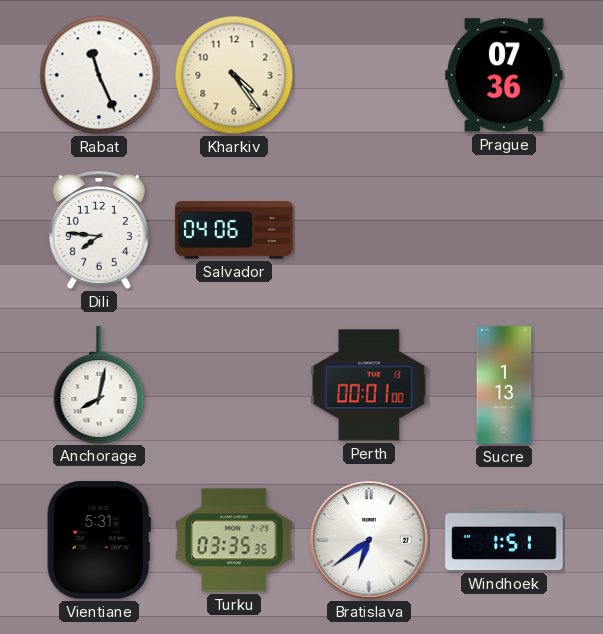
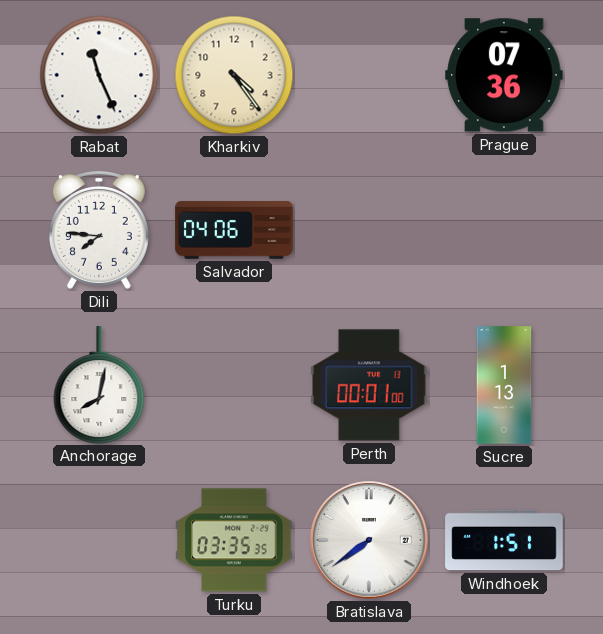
Vientiane: 5:31 -> none
Bratislava: 6:39 -> 7:39
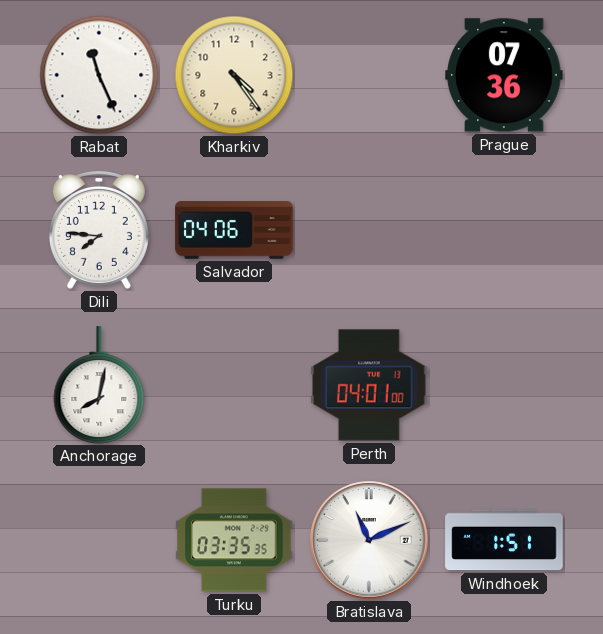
Perth: 00:01 -> 04:01
Sucre: 1:13 -> none
Bratislava: 7:39 -> 11:11
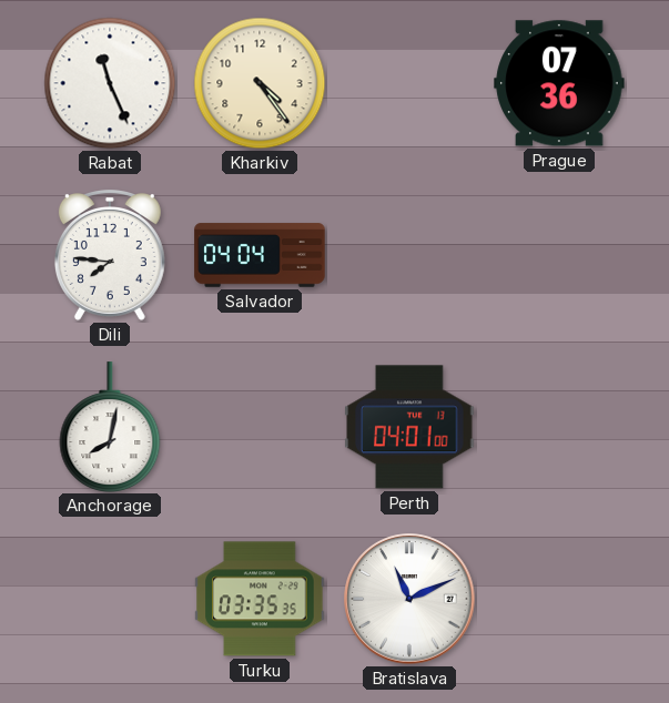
Salvador: 04:06 -> 04:04
Windhoek: 1:51 -> none
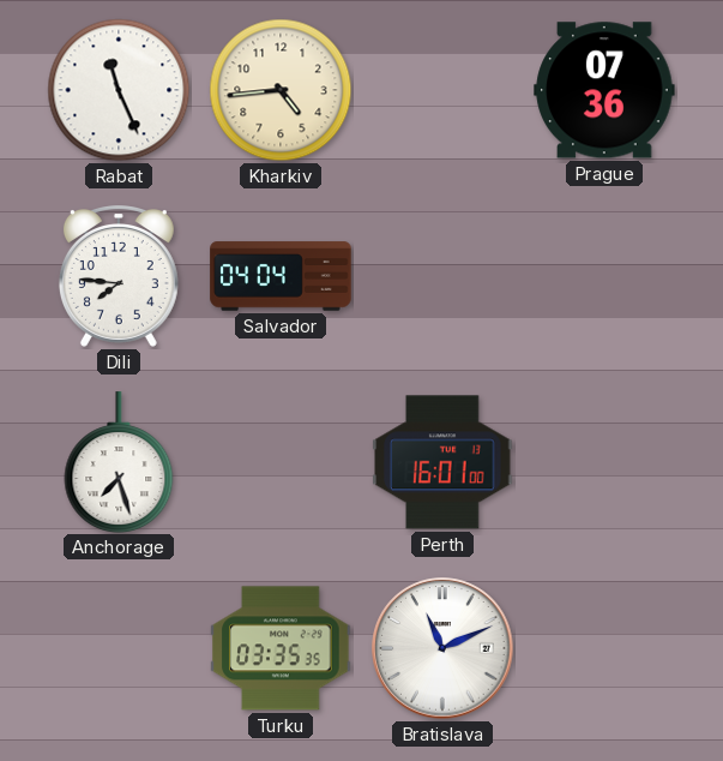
Kharkiv: 4:24 -> 4:44
Anchorage: 8:02 -> 7:27
Perth: 04:01 -> 16:01
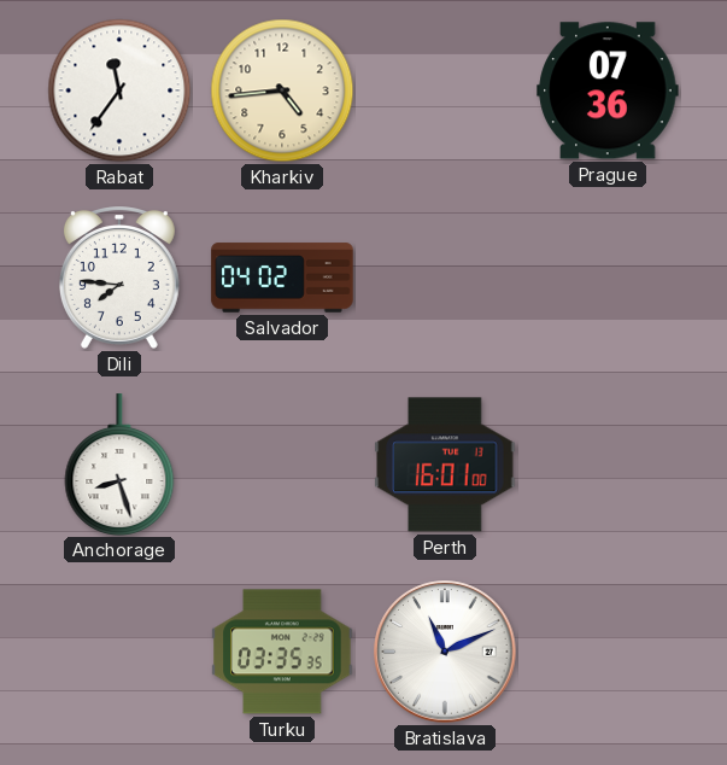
Rabat: 11:26 -> 11:36
Salvador: 04:04 -> 04:02
Anchorage: 7:27 -> 8:27
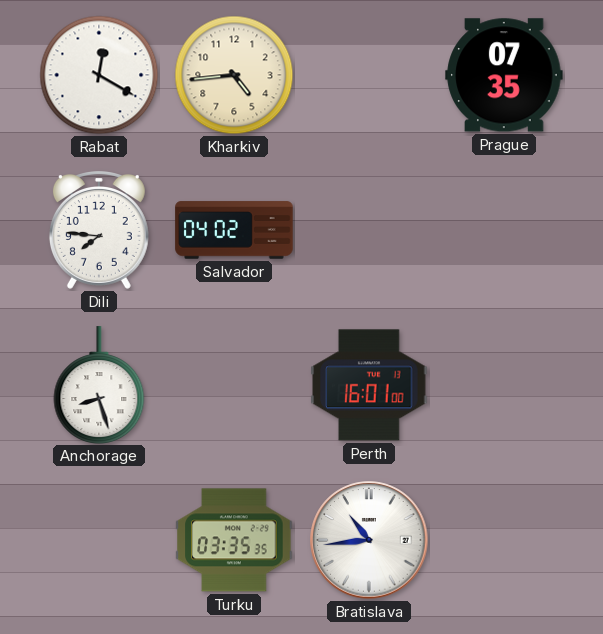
Rabat: 11:36 -> 12:20
Prague: 07:36 -> 07:35
Bratislava: 11:11 -> 10:44
